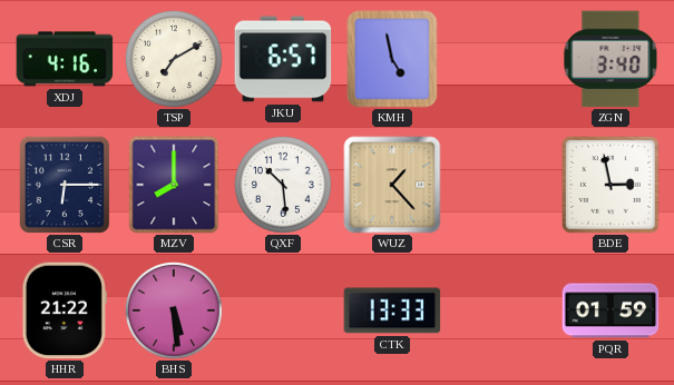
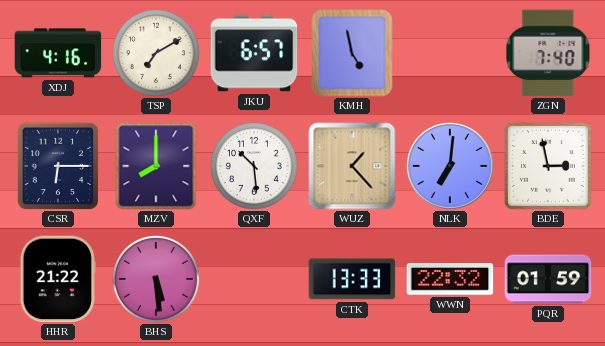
ZGN: 3:40 -> 7:40
NLK: none -> 7:01
WWN: none -> 22:32
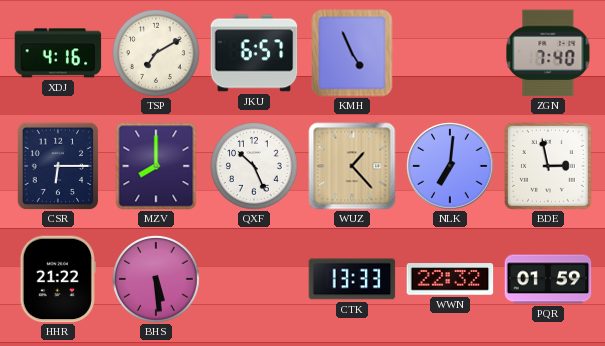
KMH: 4:58 -> 4:56
QXF: 10:29 -> 10:26
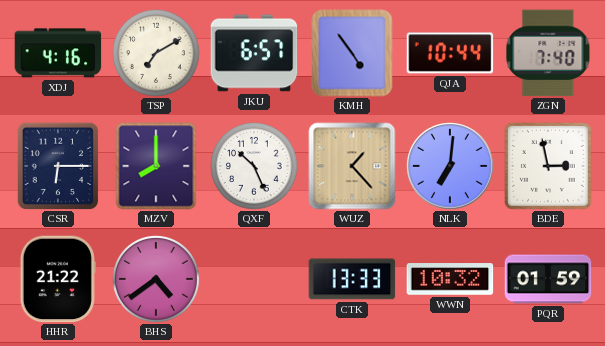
KMH: 4:56 -> 4:54
QJA: none -> 10:44
BHS: 5:29 -> 4:39
WWN: 22:32 -> 10:32
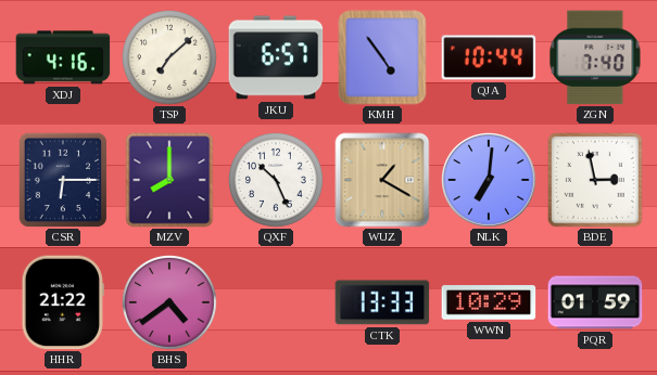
TSP: 7:10 -> 7:08
WUZ: 1:23 -> 1:20
WWN: 10:32 -> 10:29
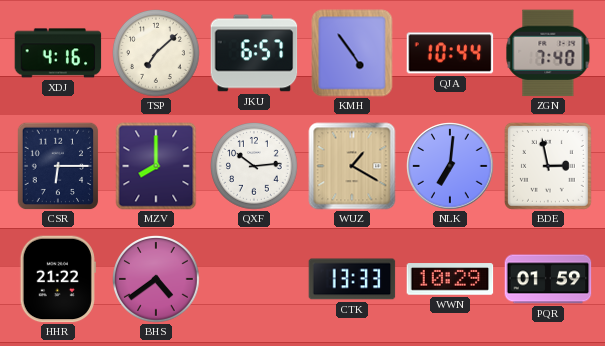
QXF: 10:26 -> 10:14
